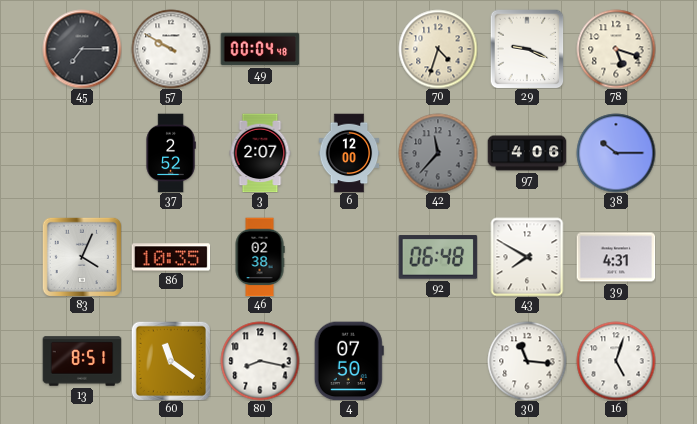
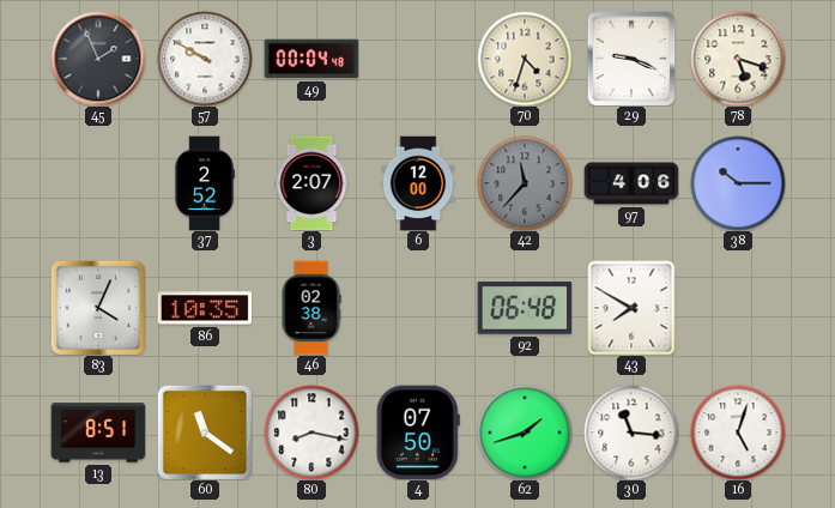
45: 7:15 -> 1:56
39: 4:31 -> none
62: none -> 1:42
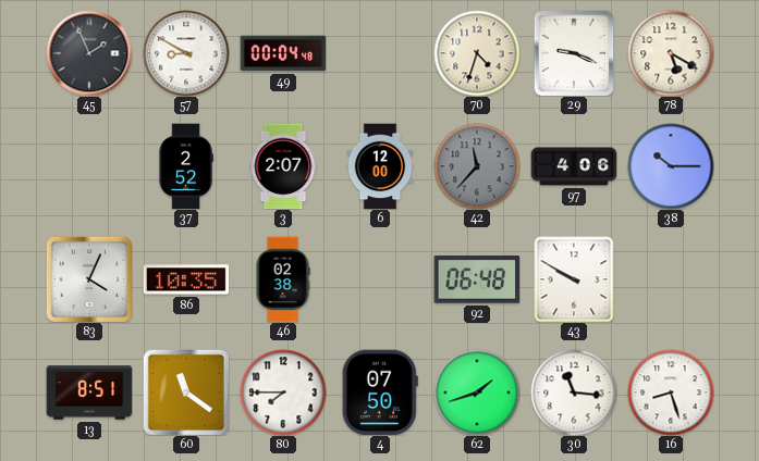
57: 9:50 -> 8:50
78: 5:18 -> 5:20
43: 7:50 -> 9:50
80: 8:17 -> 7:45
16: 5:03 -> 8:27
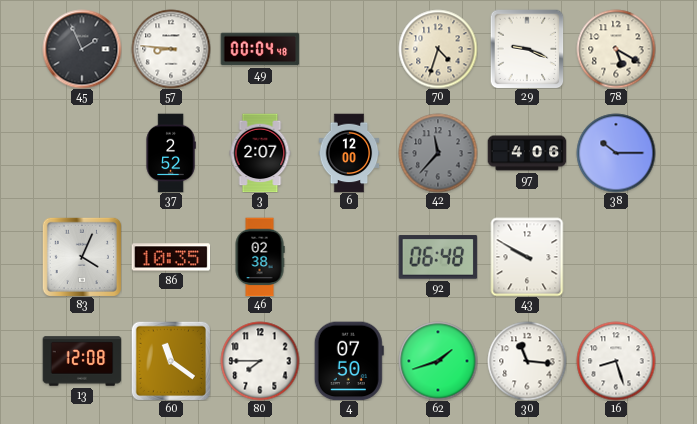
57: 8:50 -> 8:46
13: 8:51 -> 12:08
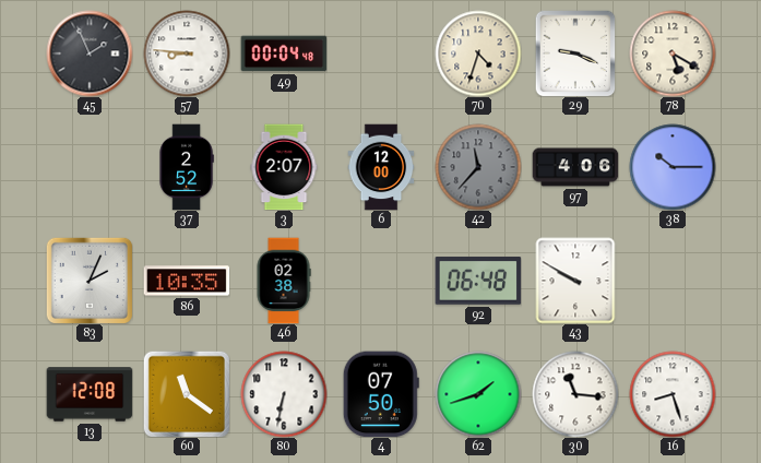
83: 4:04 -> 2:04
80: 7:45 -> 6:32
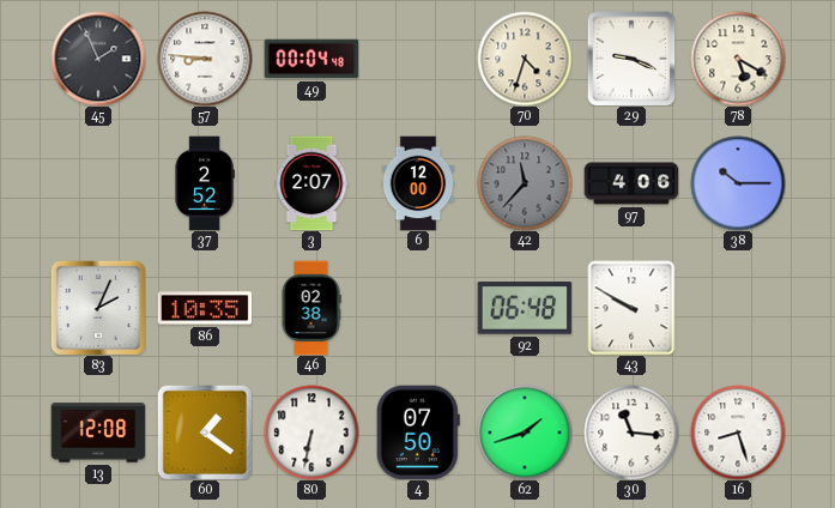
60: 11:21 -> 1:21
